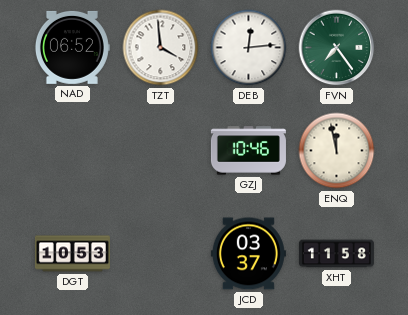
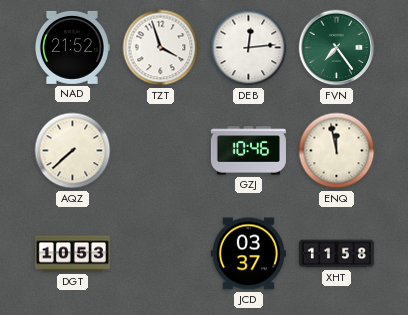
NAD: 06:52 -> 21:52
TZT: 3:59 -> 3:57
AQZ: none -> 7:38
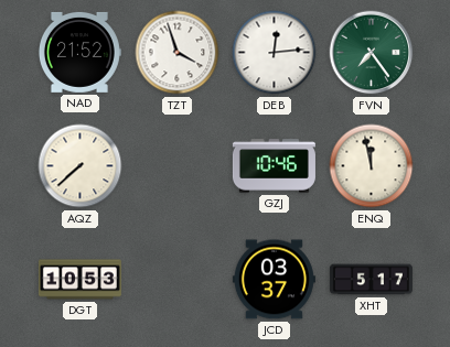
XHT: 11:58 -> 5:17
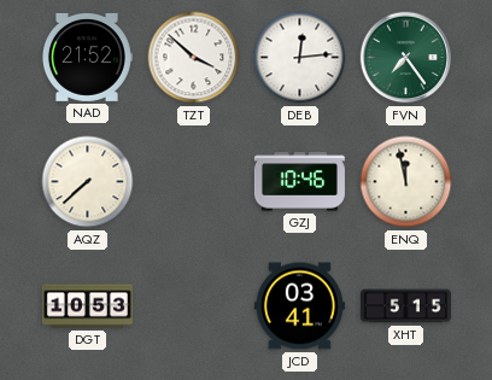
TZT: 3:57 -> 3:52
JCD: 03:37 -> 03:41
XHT: 5:17 -> 5:15
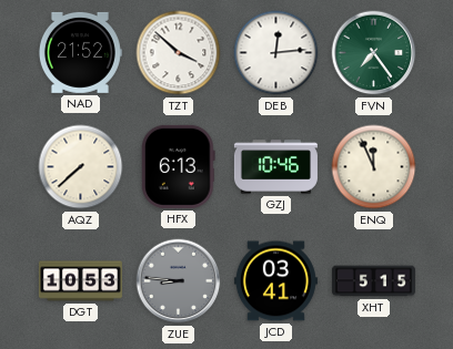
HFX: none -> 6:13
ENQ: 11:58 -> 11:56
ZUE: none -> 8:46
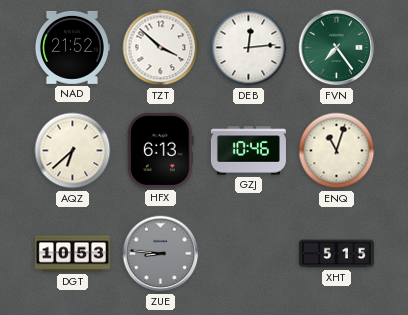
AQZ: 7:38 -> 6:38
ENQ: 11:56 -> 11:03
JCD: 03:41 -> none
